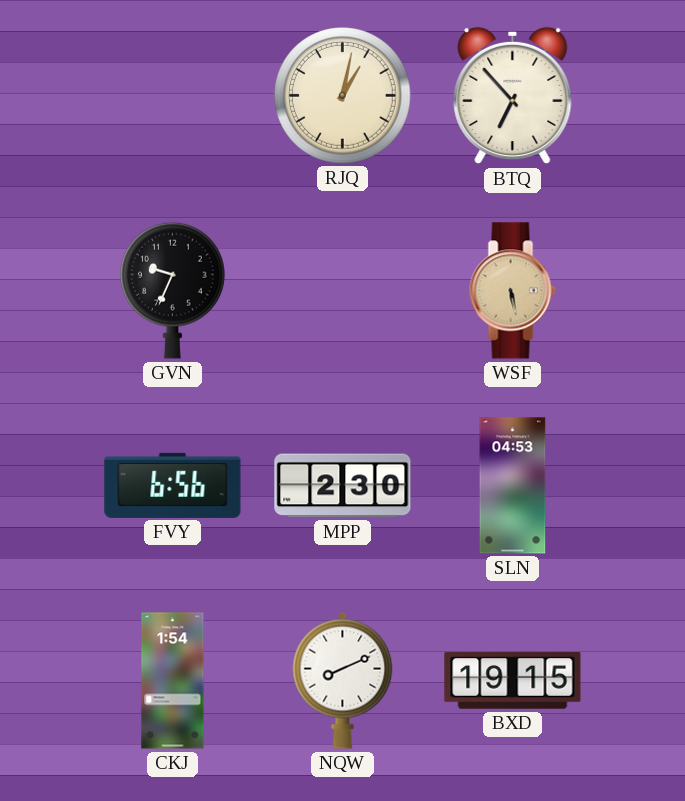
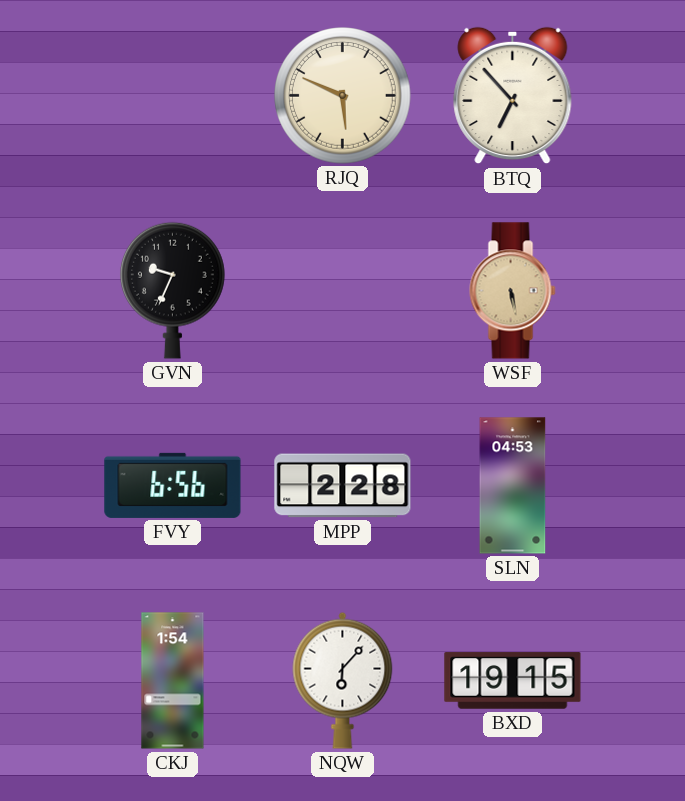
RJQ: 1:02 -> 5:49
MPP: 2:30 -> 2:28
NQW: 8:11 -> 6:07
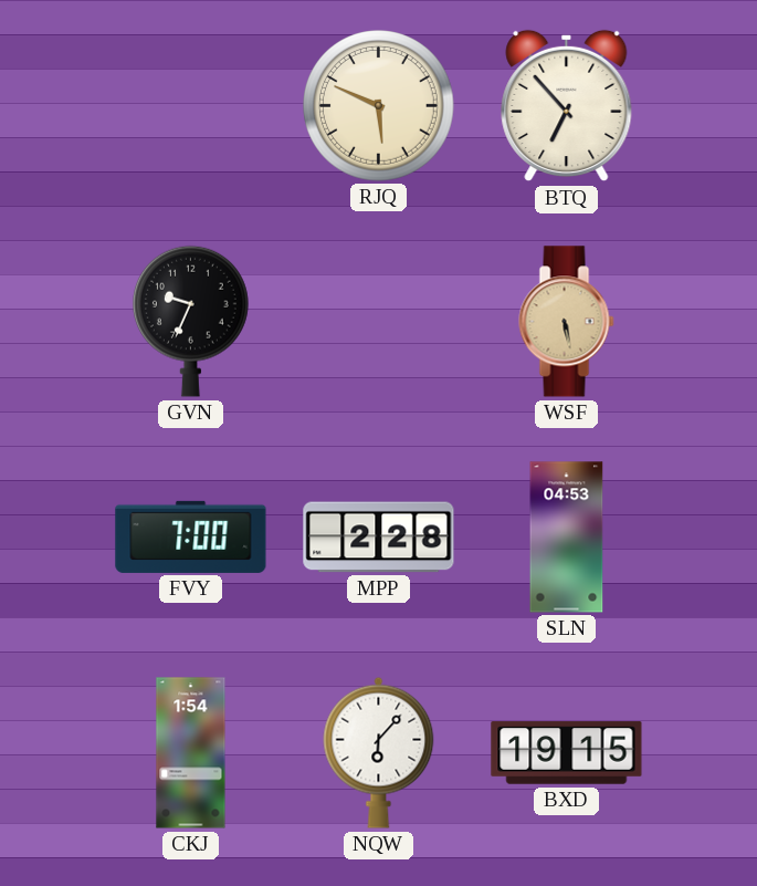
FVY: 6:56 -> 7:00
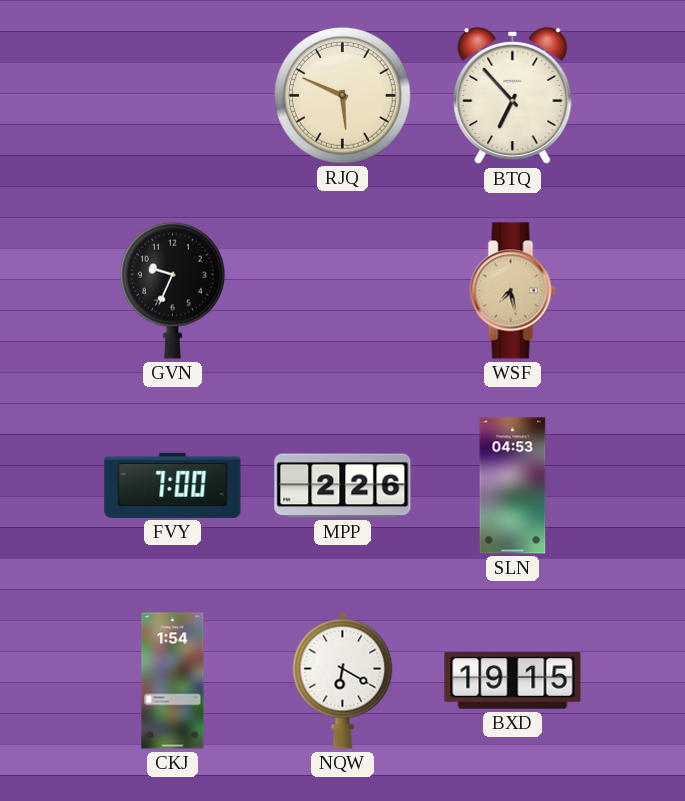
WSF: 5:28 -> 7:28
MPP: 2:28 -> 2:26
NQW: 6:07 -> 6:20
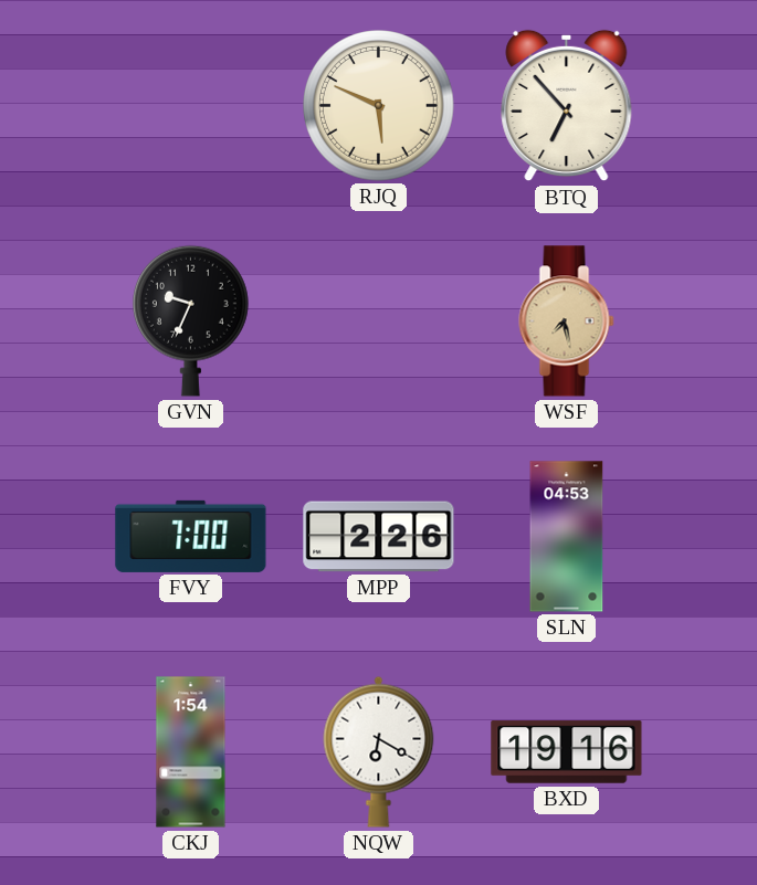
BXD: 19:15 -> 19:16
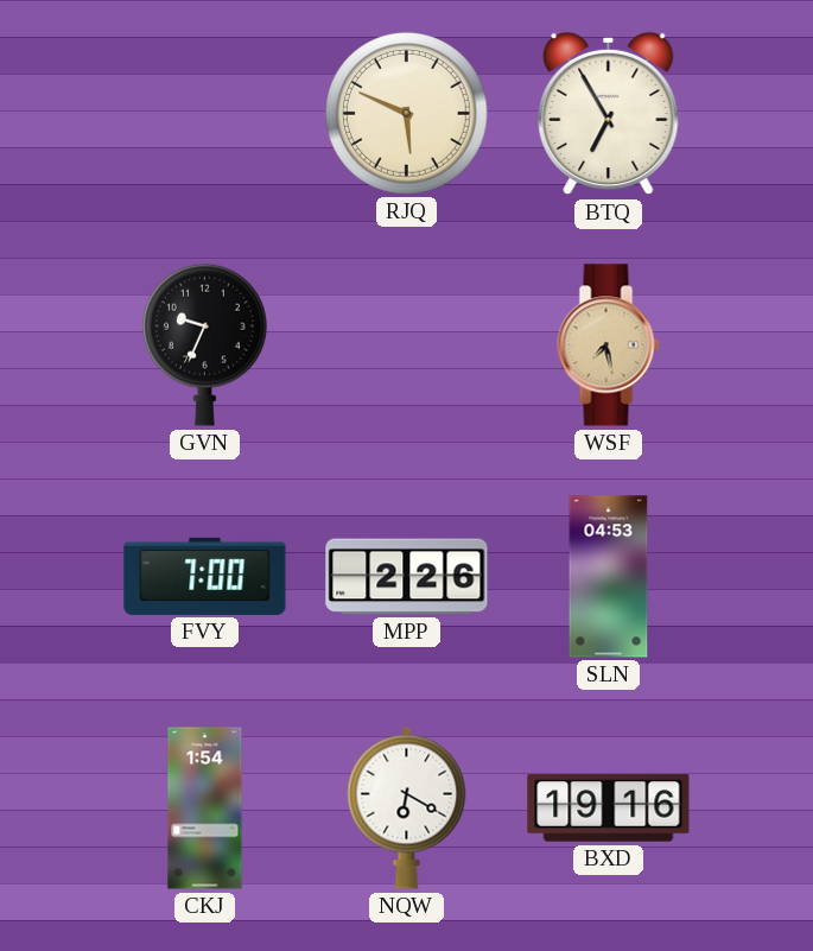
BTQ: 6:53 -> 6:55
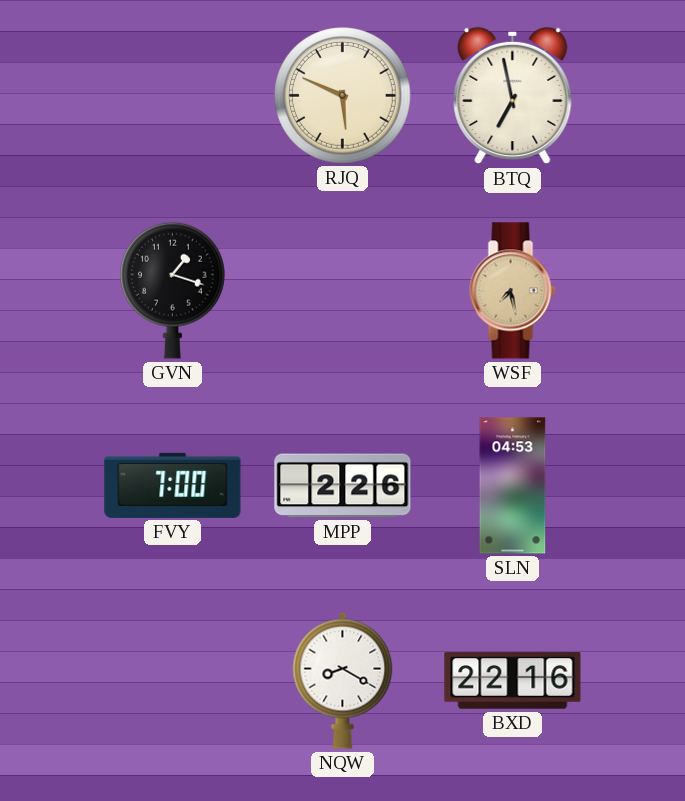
BTQ: 6:55 -> 6:58
GVN: 9:34 -> 1:18
CKJ: 1:54 -> none
NQW: 6:20 -> 8:20
BXD: 19:16 -> 22:16
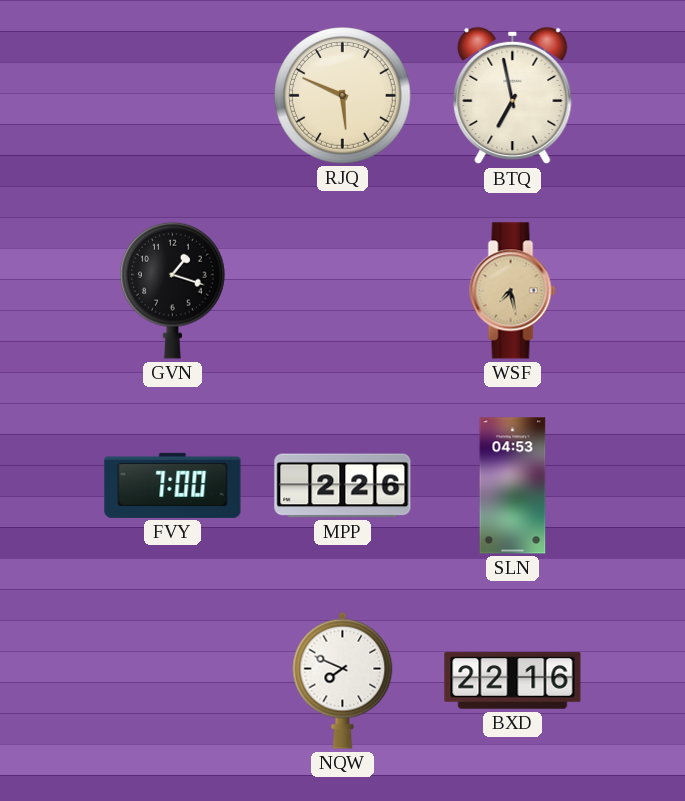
NQW: 8:20 -> 7:49
